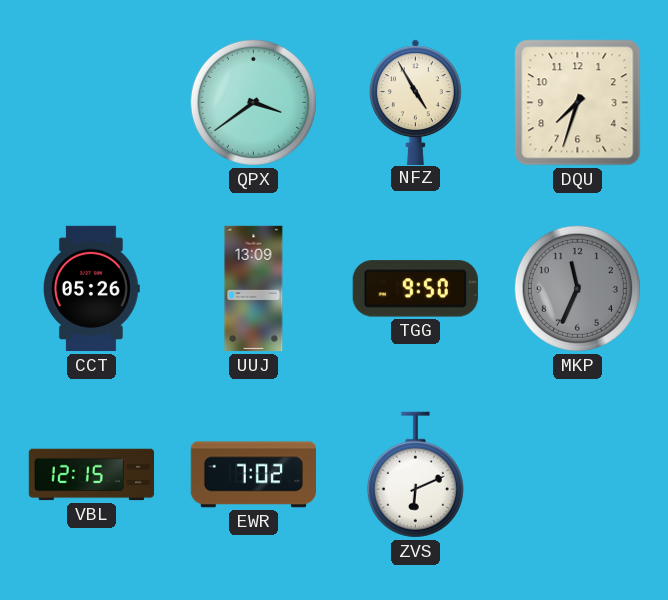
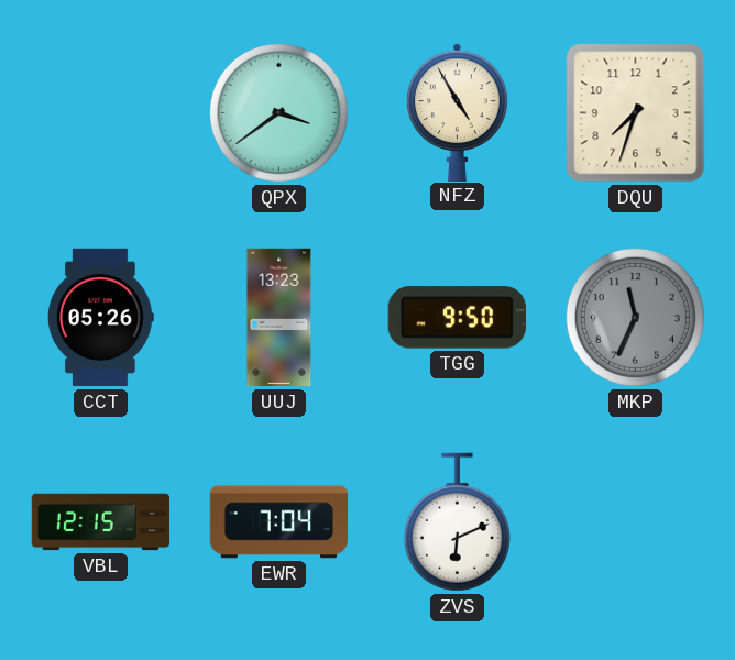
UUJ: 13:09 -> 13:23
EWR: 7:02 -> 7:04
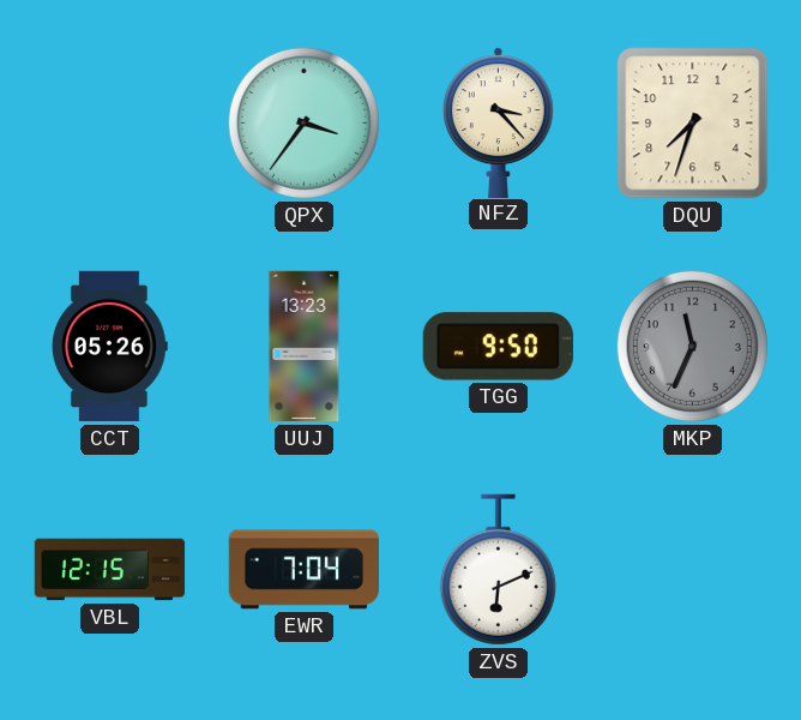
QPX: 3:39 -> 3:36
NFZ: 4:55 -> 3:23
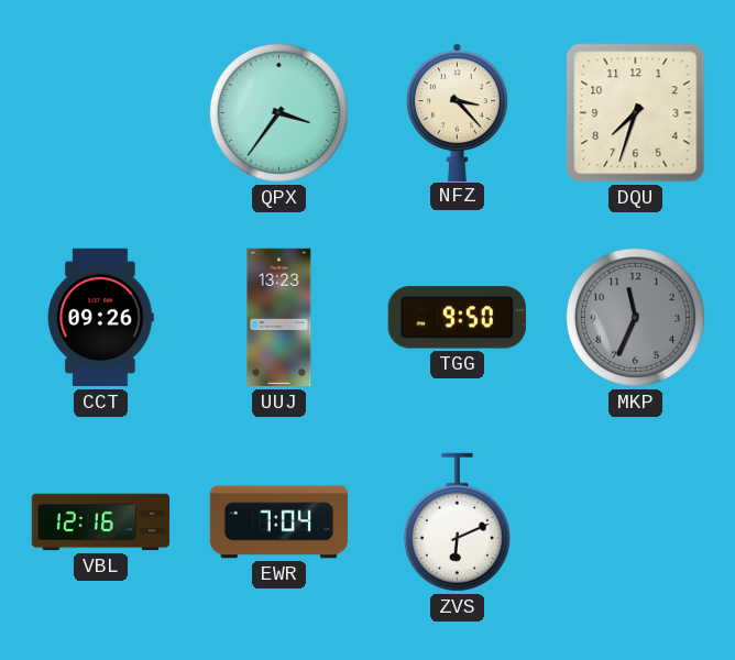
CCT: 05:26 -> 09:26
VBL: 12:15 -> 12:16
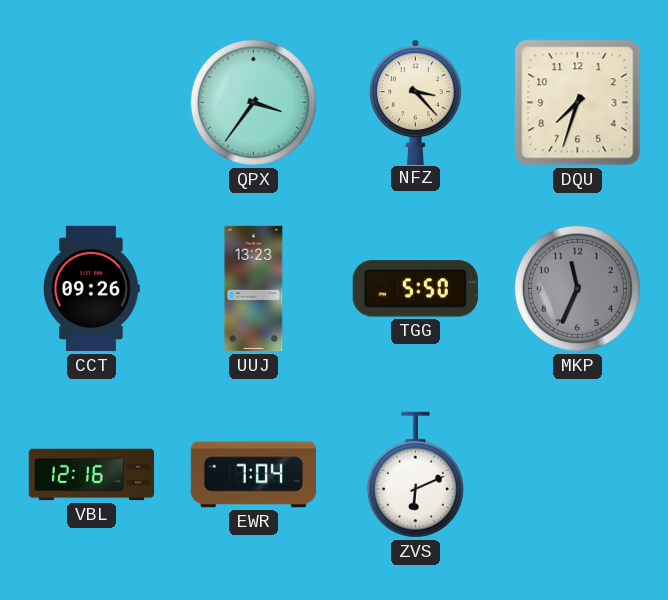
TGG: 9:50 -> 5:50
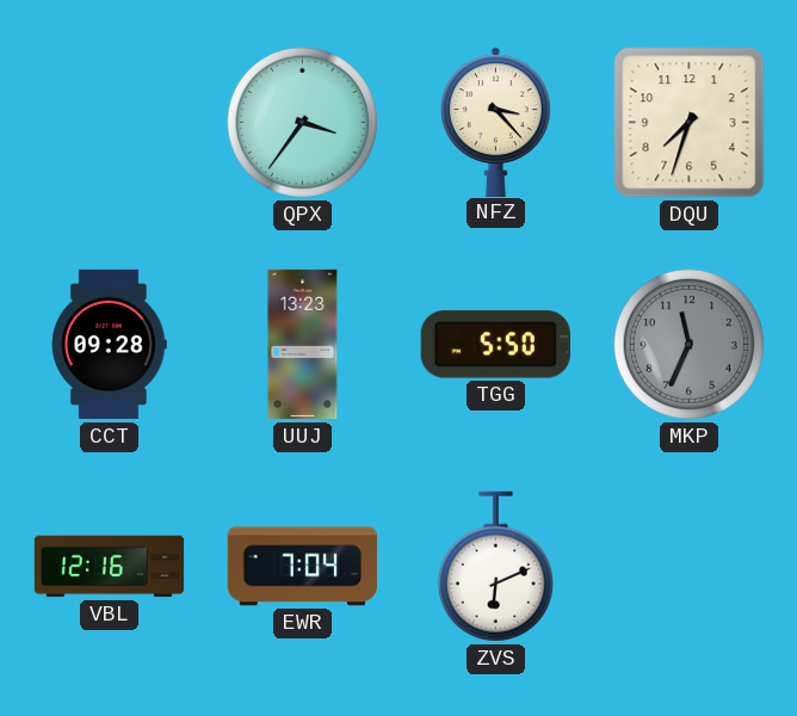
CCT: 09:26 -> 09:28
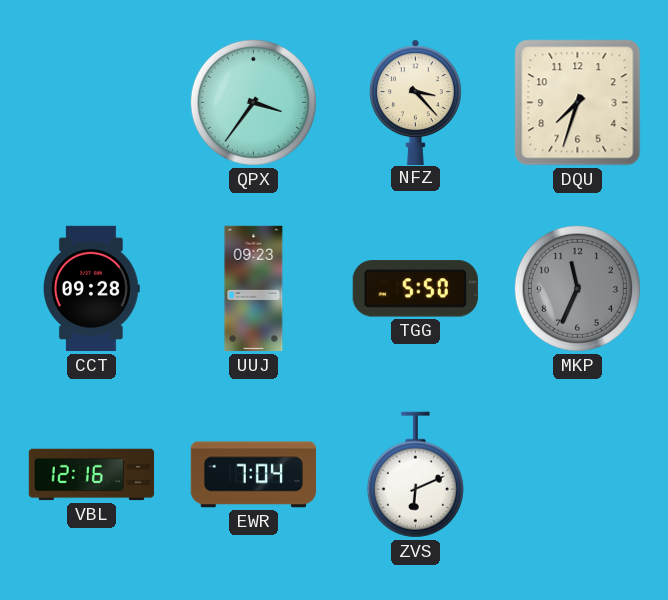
UUJ: 13:23 -> 09:23
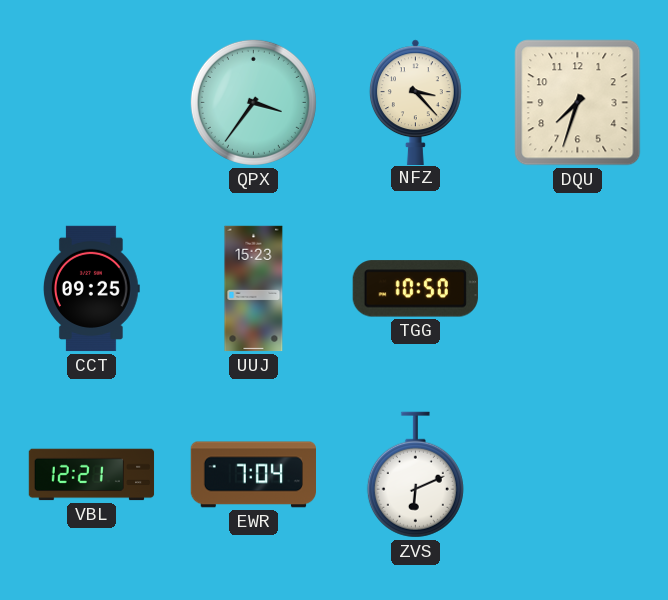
CCT: 09:28 -> 09:25
UUJ: 09:23 -> 15:23
TGG: 5:50 -> 10:50
MKP: 11:34 -> none
VBL: 12:16 -> 12:21
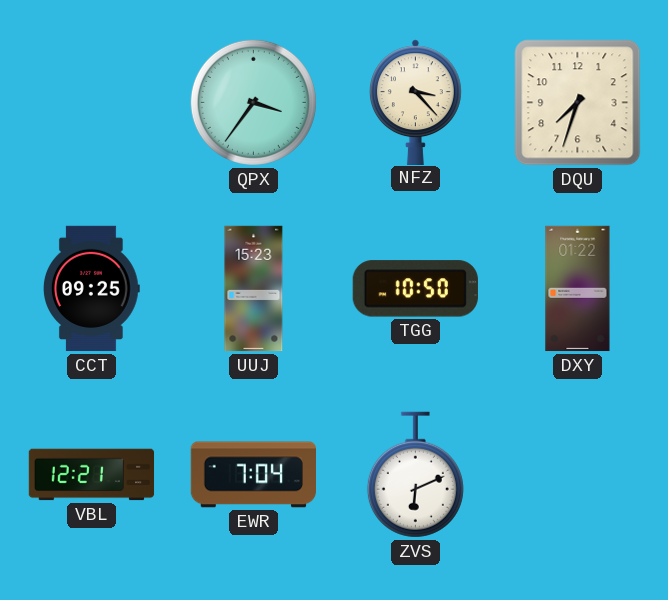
DXY: none -> 01:22
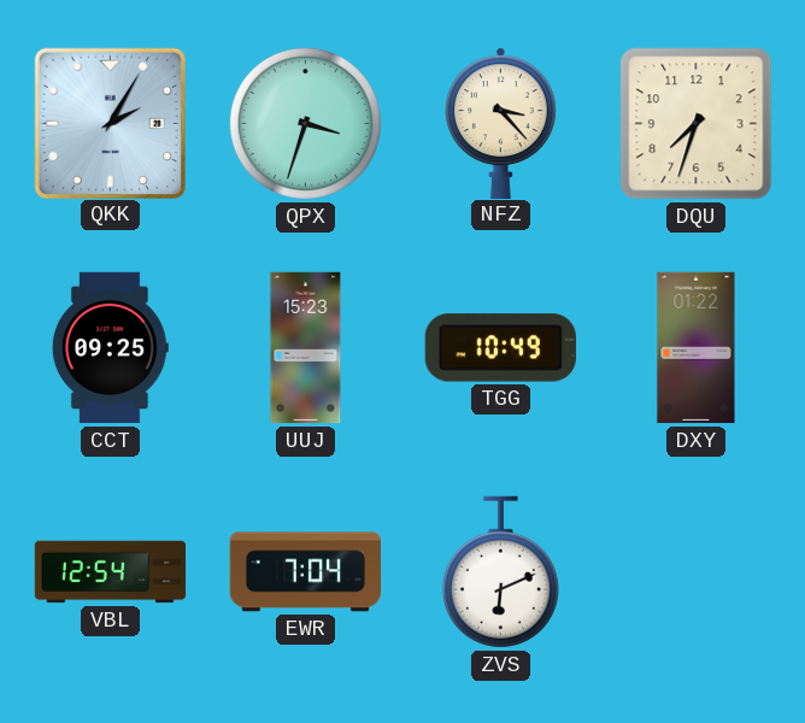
QKK: none -> 2:05
QPX: 3:36 -> 3:33
TGG: 10:50 -> 10:49
VBL: 12:21 -> 12:54
